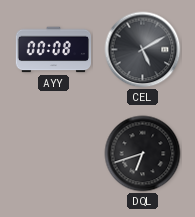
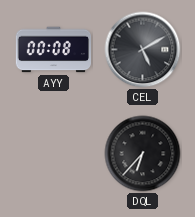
DQL: 6:42 -> 6:37
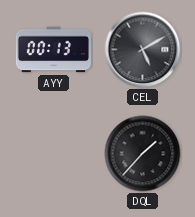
AYY: 00:08 -> 00:13
DQL: 6:37 -> 1:37
